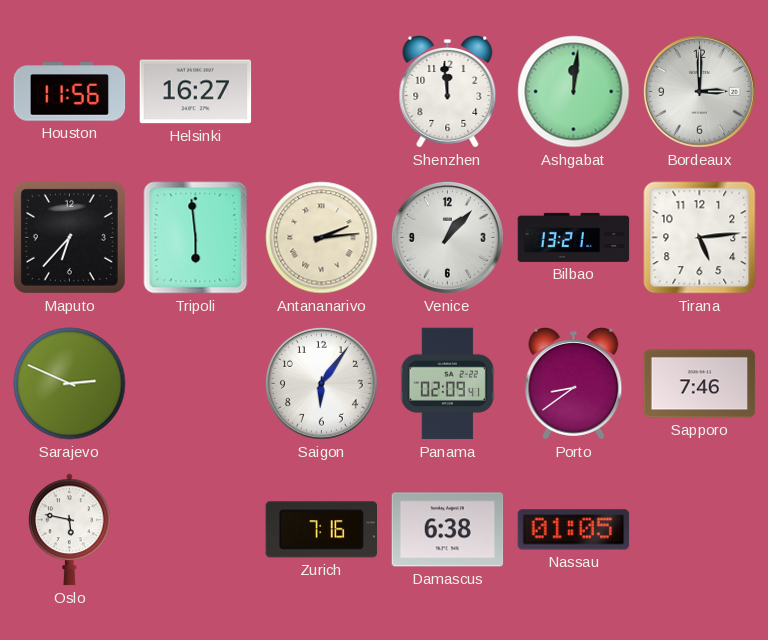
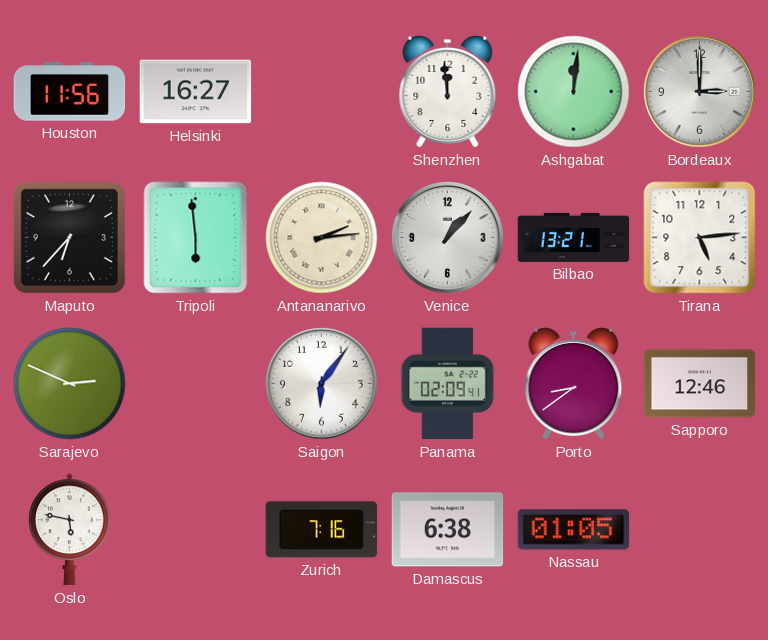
Sapporo: 7:46 -> 12:46
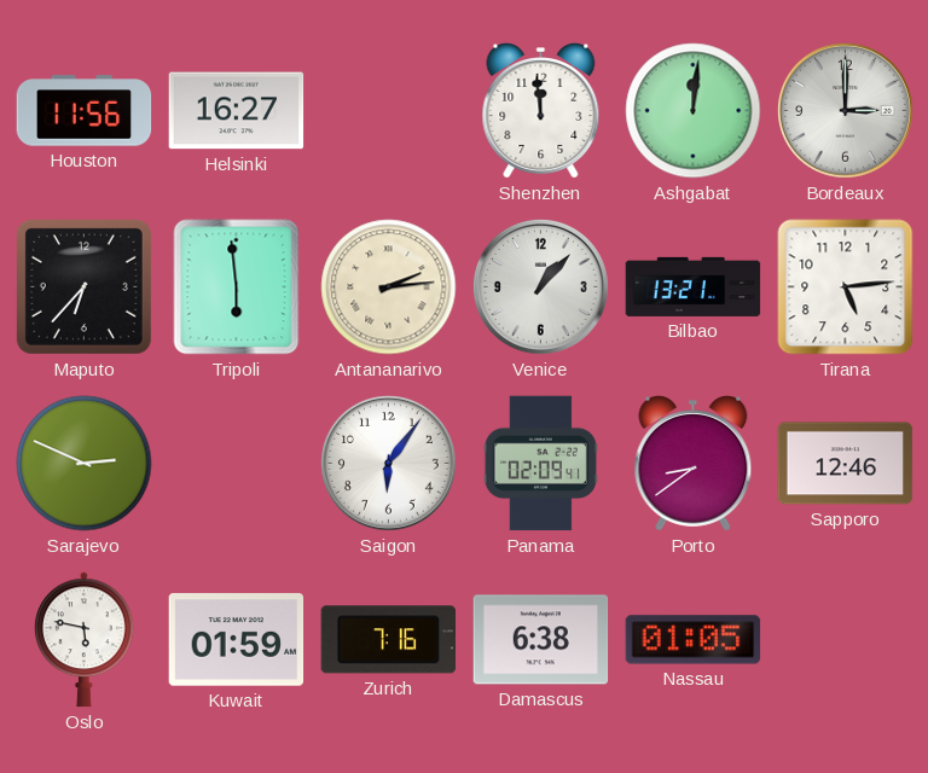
Kuwait: none -> 01:59
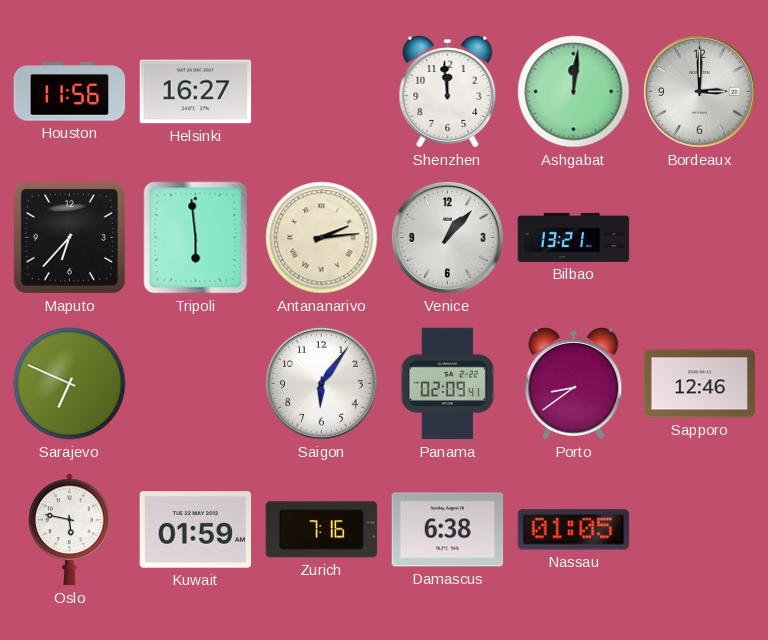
Tirana: 5:14 -> none
Sarajevo: 2:49 -> 6:49
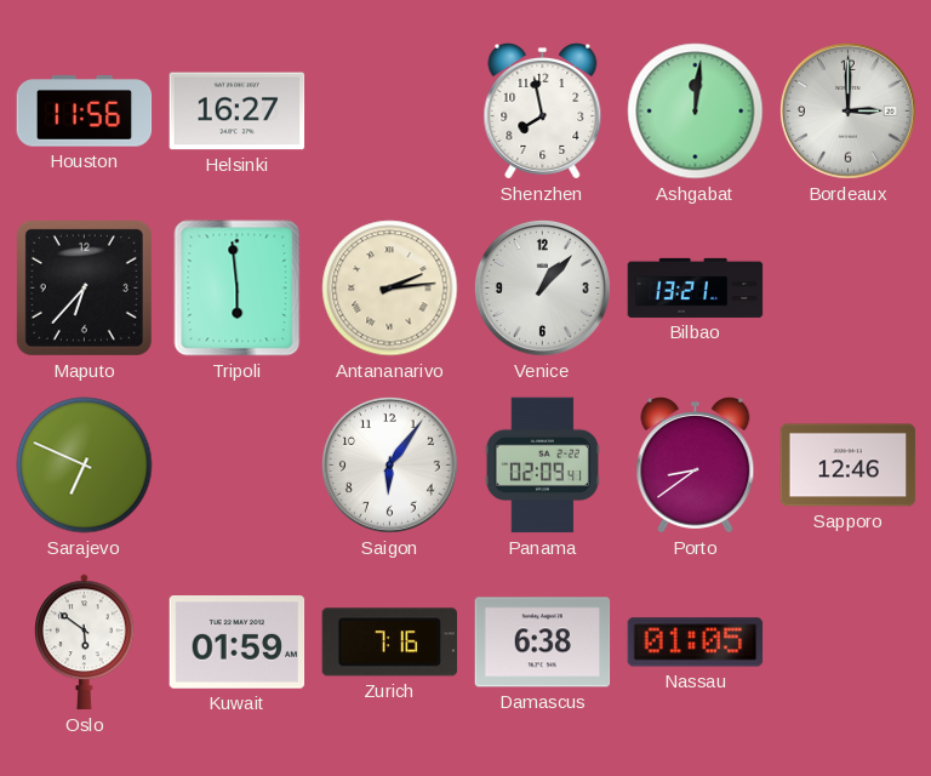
Shenzhen: 11:59 -> 7:58
Oslo: 5:47 -> 5:51
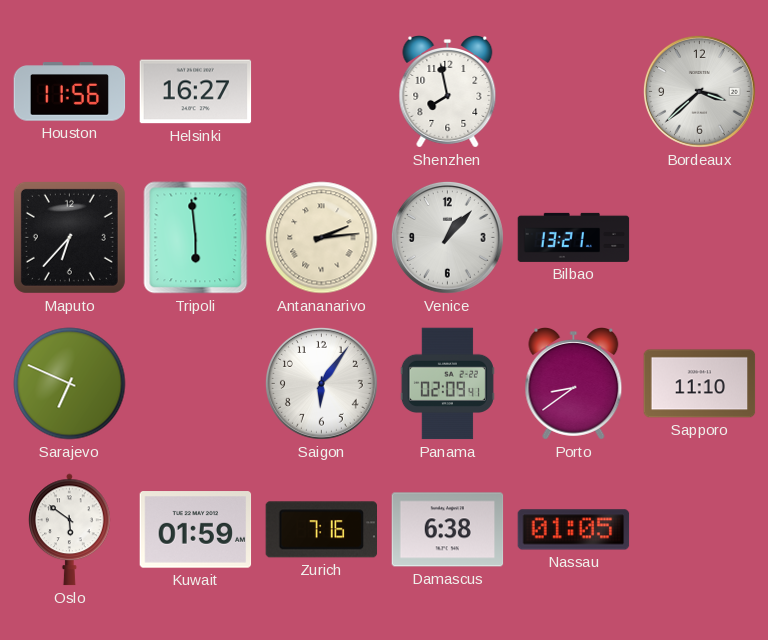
Ashgabat: 12:01 -> none
Bordeaux: 3:00 -> 3:38
Sapporo: 12:46 -> 11:10
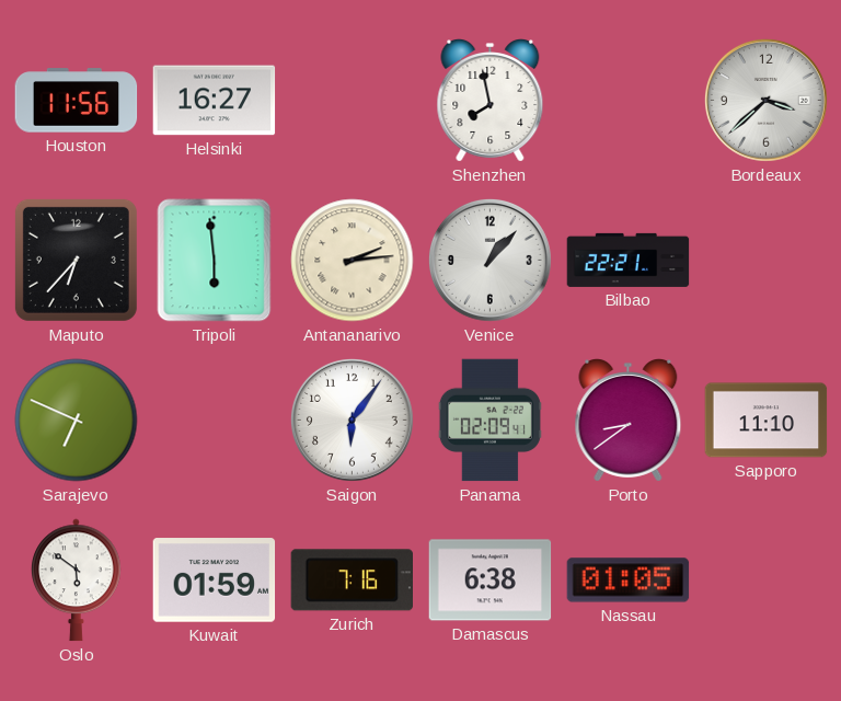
Bilbao: 13:21 -> 22:21
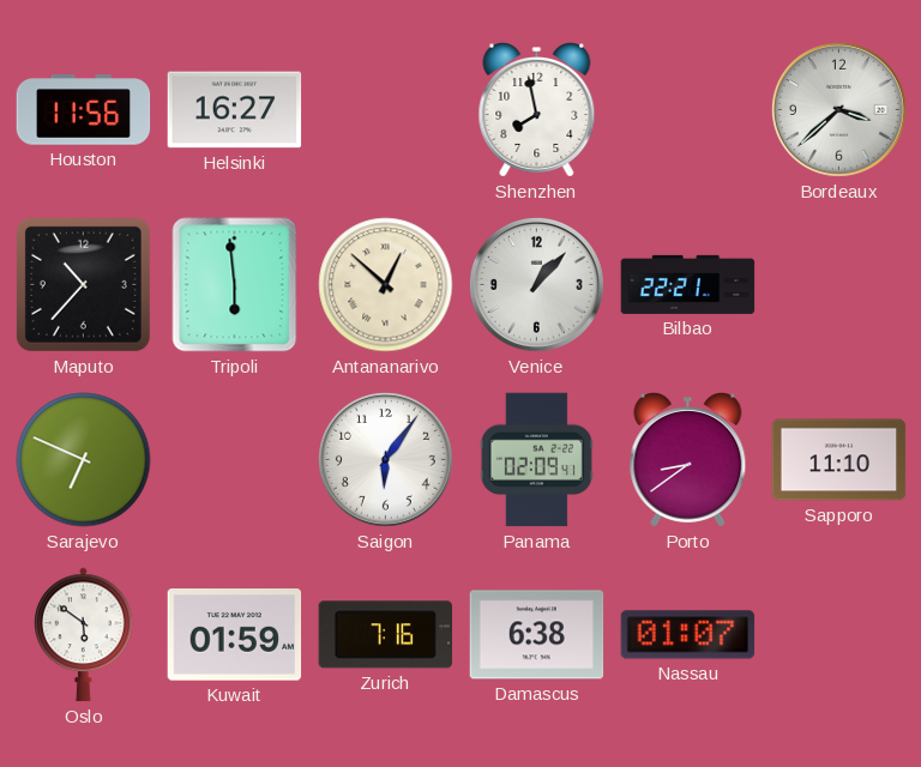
Maputo: 6:37 -> 10:37
Antananarivo: 2:14 -> 12:52
Nassau: 01:05 -> 01:07
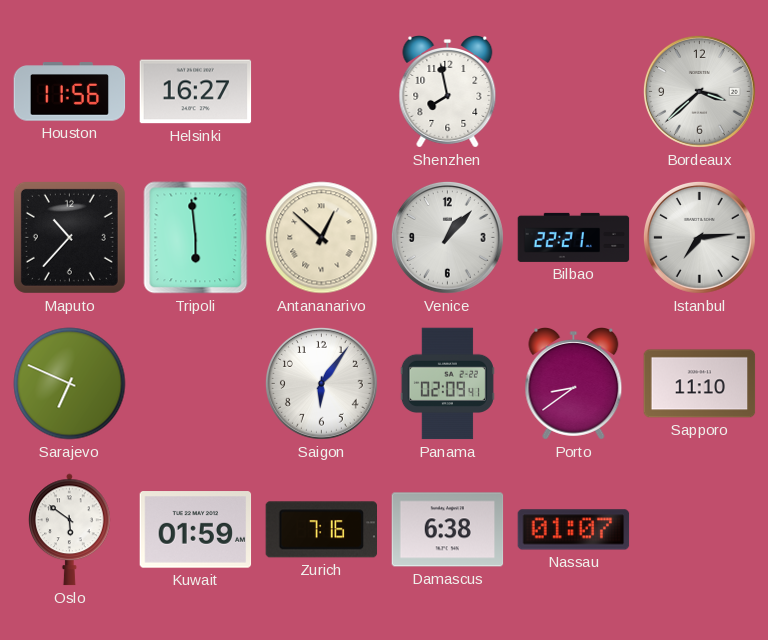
Istanbul: none -> 7:14
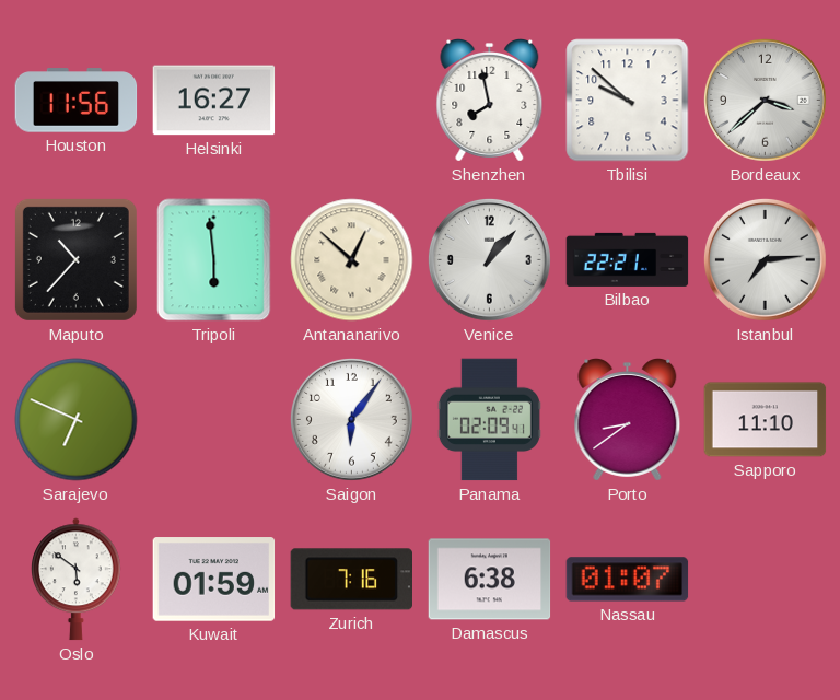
Tbilisi: none -> 9:52
